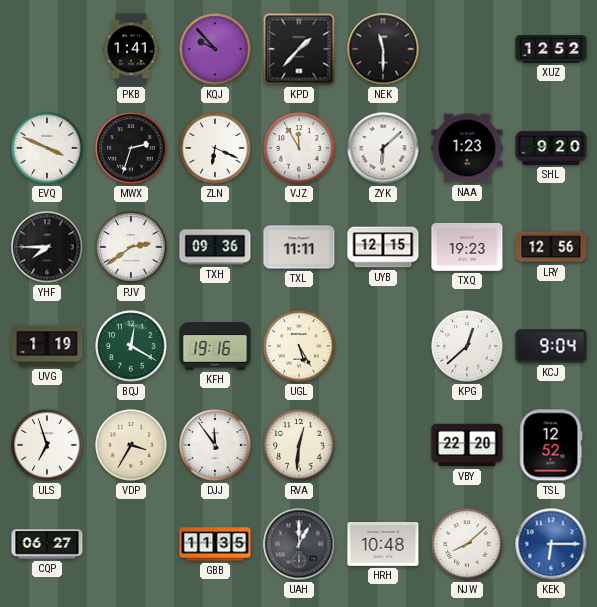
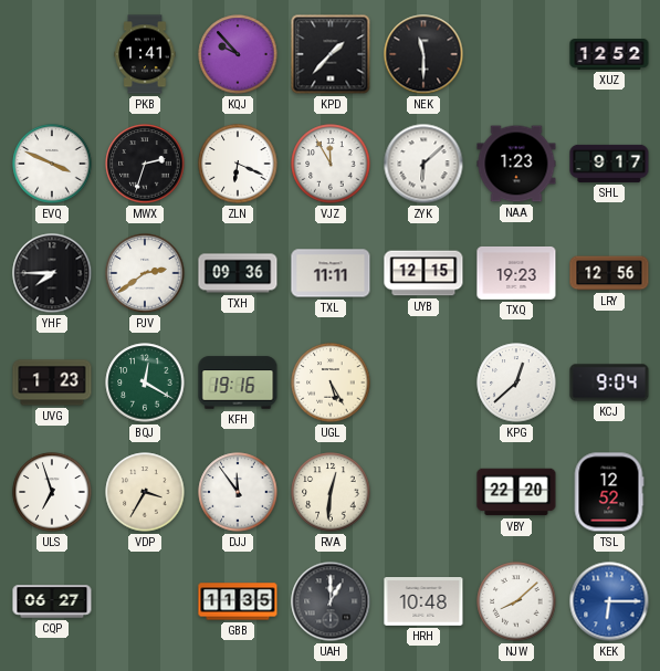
SHL: 9:20 -> 9:17
UVG: 1:19 -> 1:23
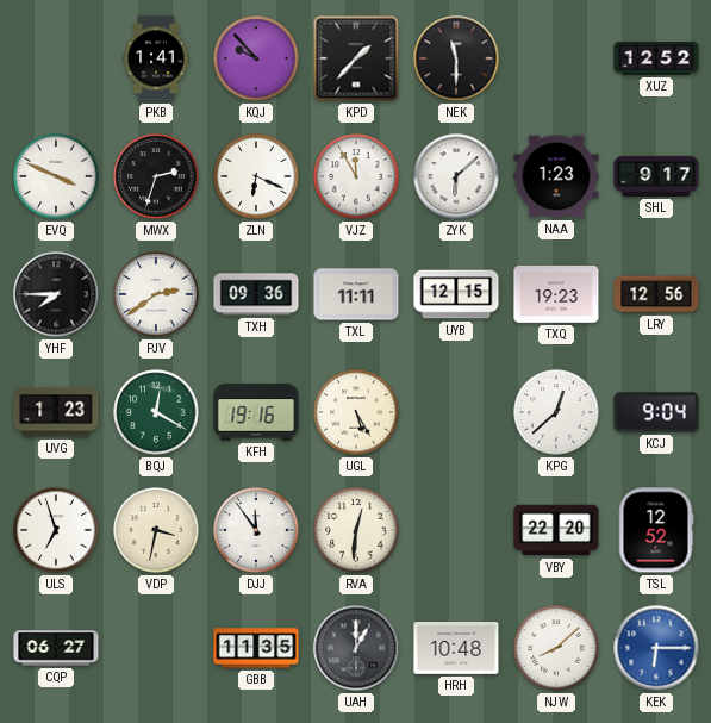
VDP: 3:35 -> 3:32
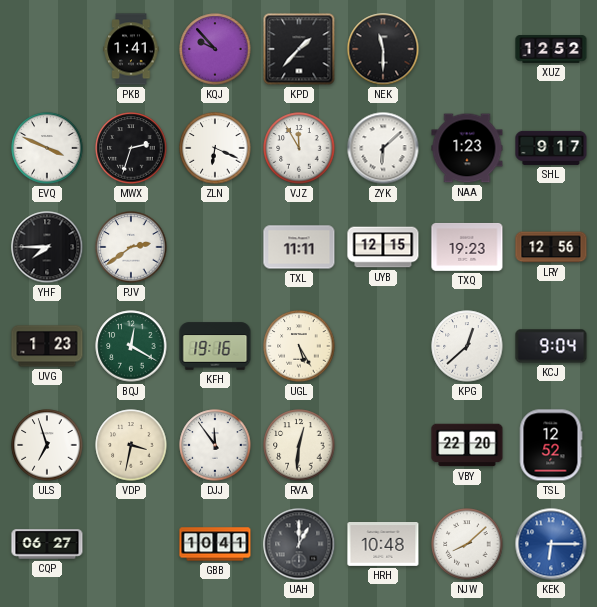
TXH: 09:36 -> none
GBB: 11:35 -> 10:41
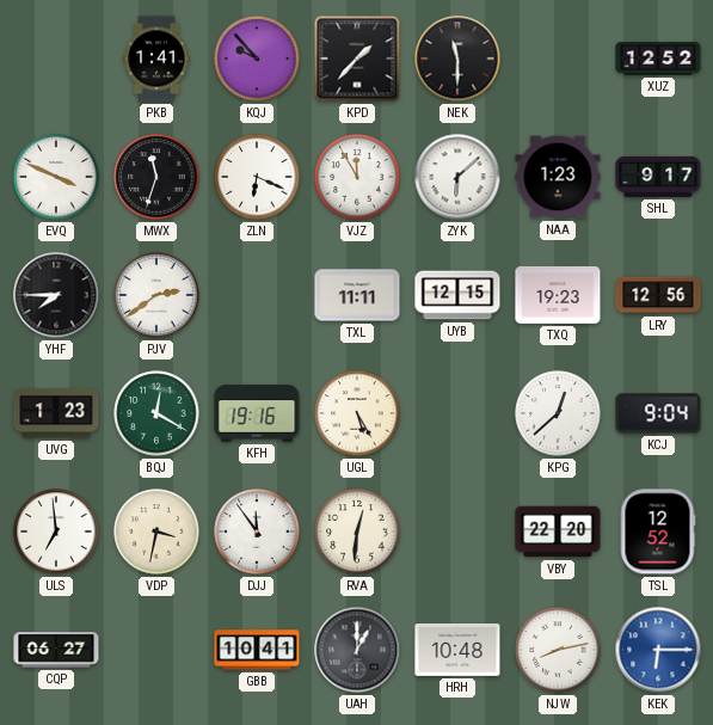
MWX: 2:33 -> 11:33
ULS: 6:57 -> 6:59
NJW: 8:08 -> 8:13
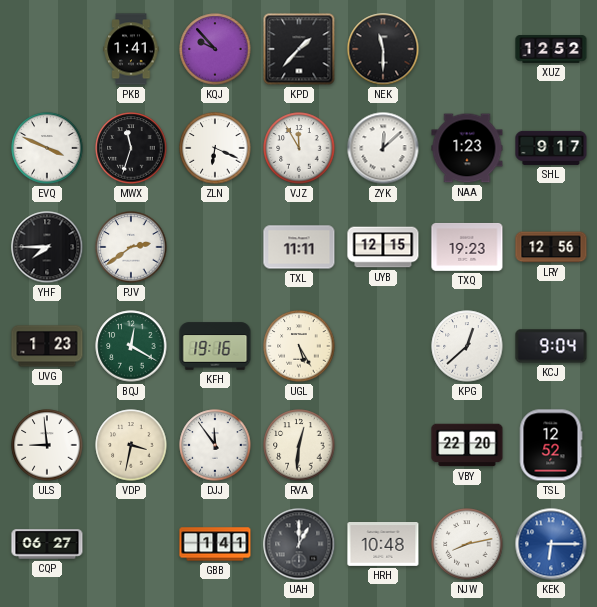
ZYK: 6:08 -> 12:08
ULS: 6:59 -> 8:59
GBB: 10:41 -> 1:41
